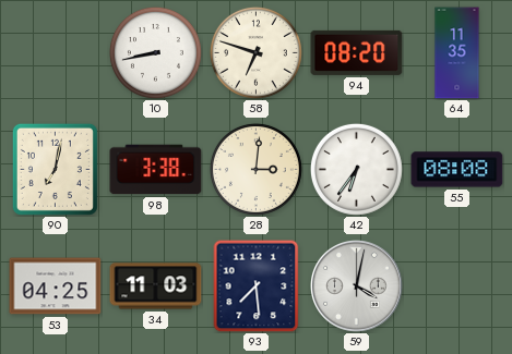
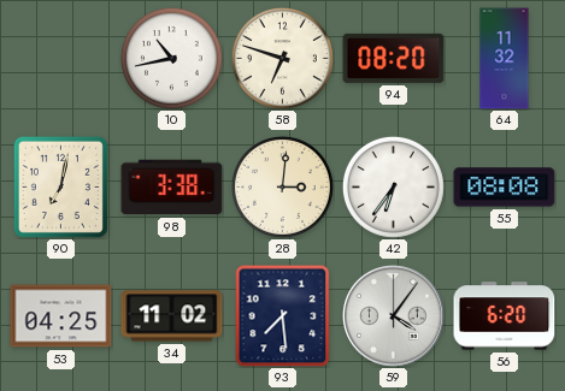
10: 8:43 -> 10:43
64: 11:35 -> 11:32
34: 11:03 -> 11:02
59: 4:02 -> 4:06
56: none -> 6:20
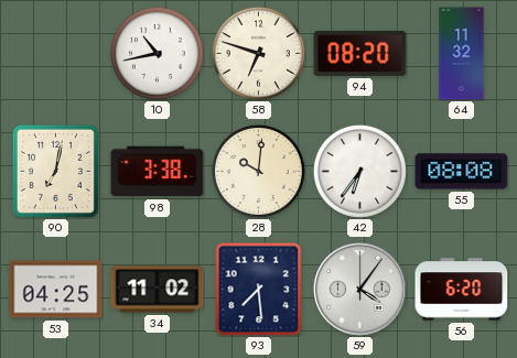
28: 3:01 -> 10:01
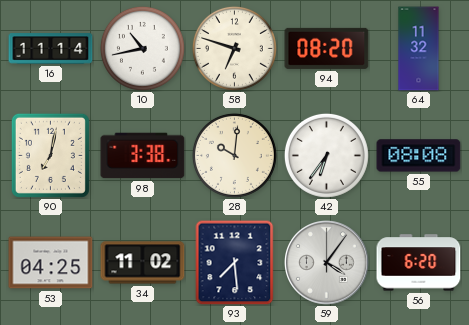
16: none -> 11:14
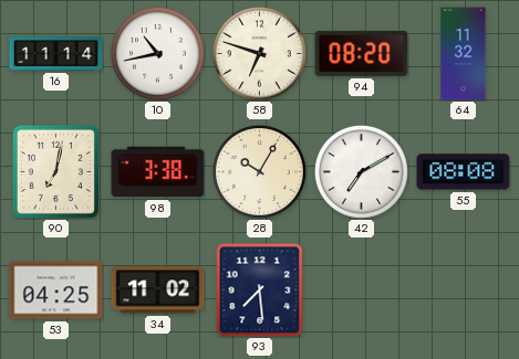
28: 10:01 -> 10:05
42: 6:36 -> 7:10
59: 4:06 -> none
56: 6:20 -> none
